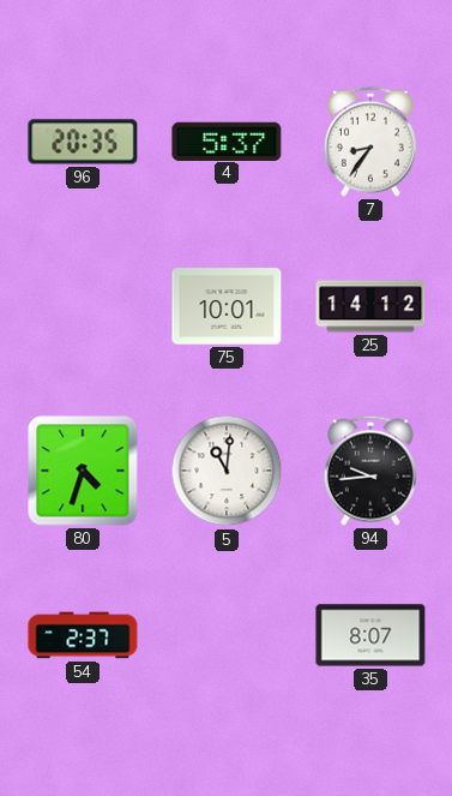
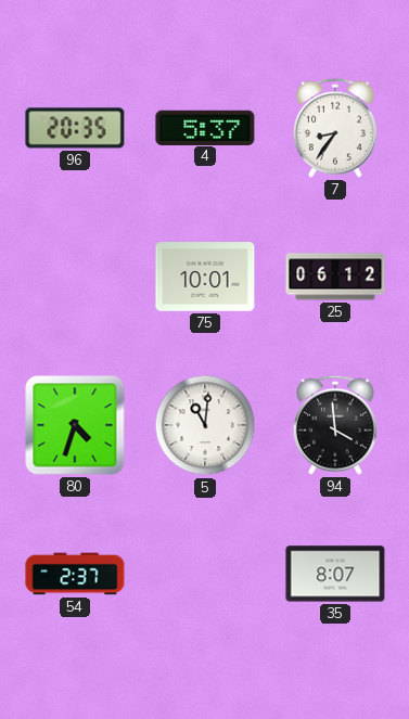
25: 14:12 -> 06:12
94: 9:44 -> 3:59
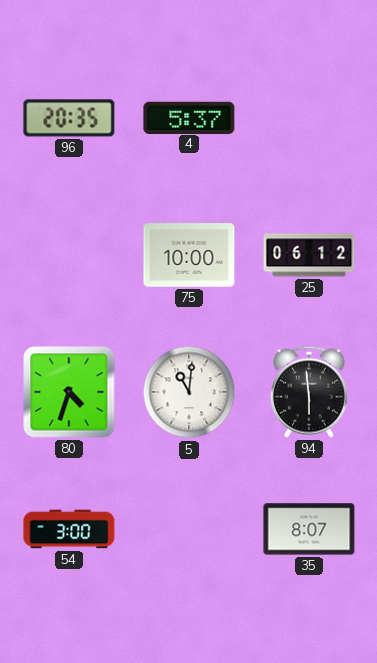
7: 8:36 -> none
75: 10:01 -> 10:00
94: 3:59 -> 5:59
54: 2:37 -> 3:00
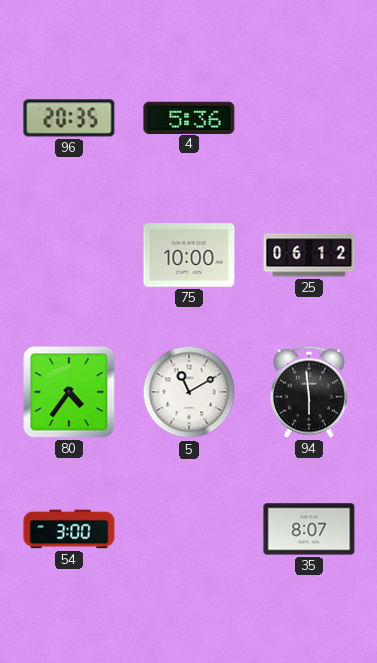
4: 5:37 -> 5:36
80: 4:33 -> 4:36
5: 11:01 -> 11:10
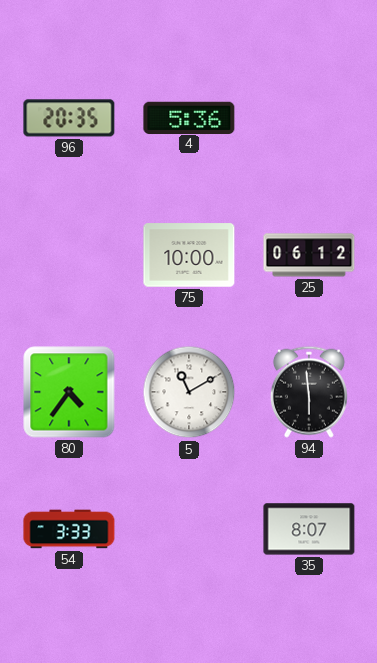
54: 3:00 -> 3:33
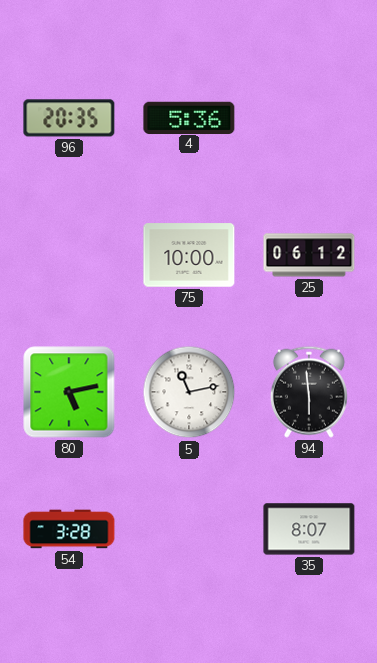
80: 4:36 -> 5:13
5: 11:10 -> 11:13
54: 3:33 -> 3:28
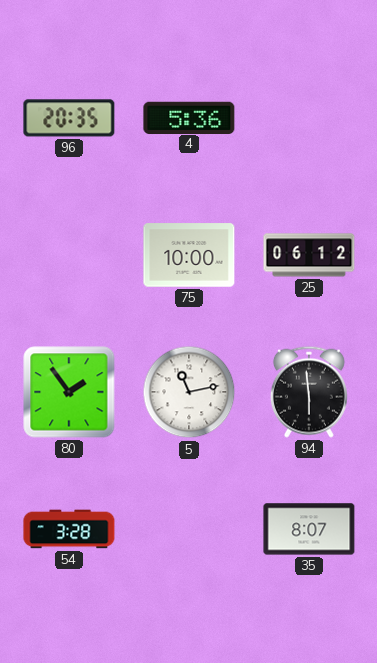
80: 5:13 -> 1:54
